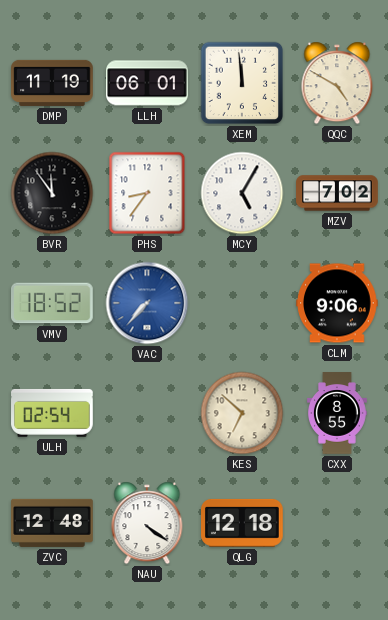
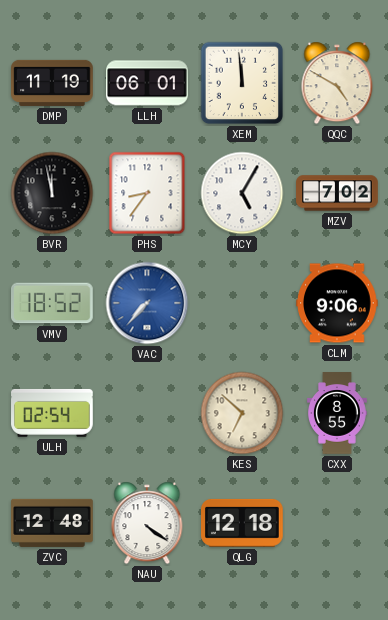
BVR: 11:54 -> 11:58
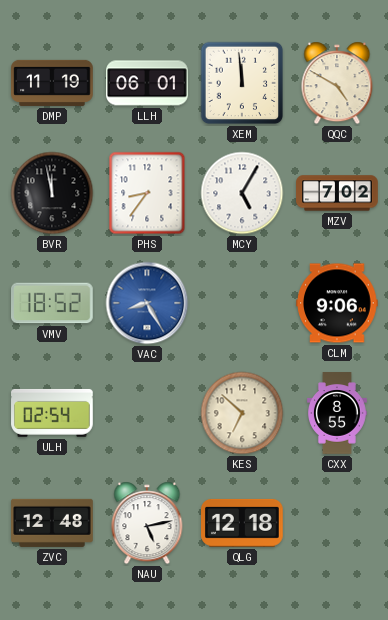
VAC: 7:37 -> 8:25
NAU: 4:21 -> 5:13
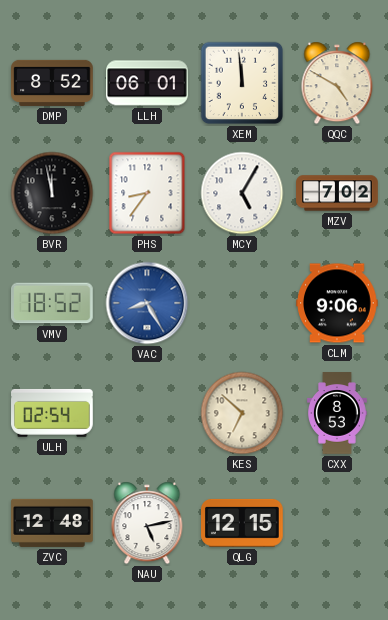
DMP: 11:19 -> 8:52
CXX: 8:55 -> 8:53
QLG: 12:18 -> 12:15
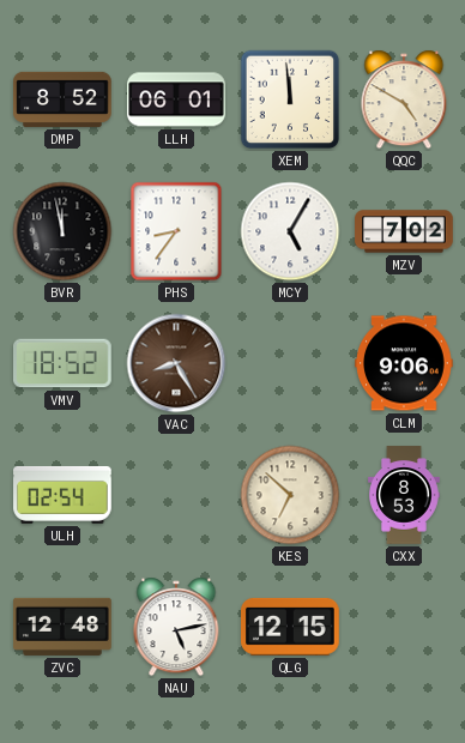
VAC dial: blue -> brown
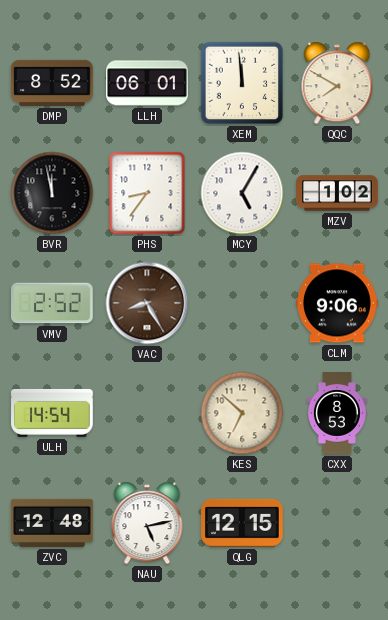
QQC: 4:50 -> 7:50
MZV: 7:02 -> 1:02
VMV: 18:52 -> 2:52
ULH: 02:54 -> 14:54
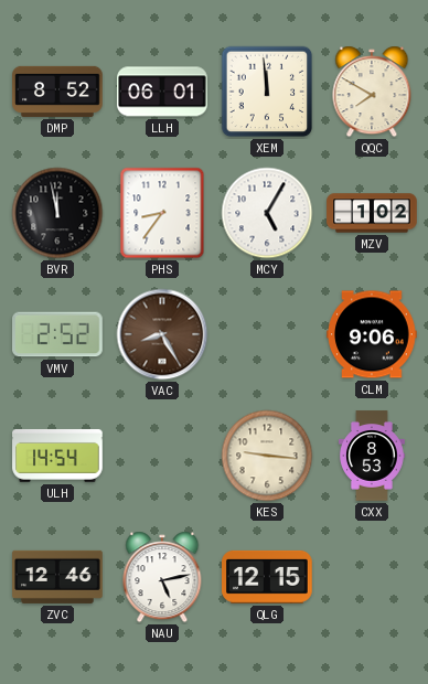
KES: 6:52 -> 9:16
ZVC: 12:48 -> 12:46
